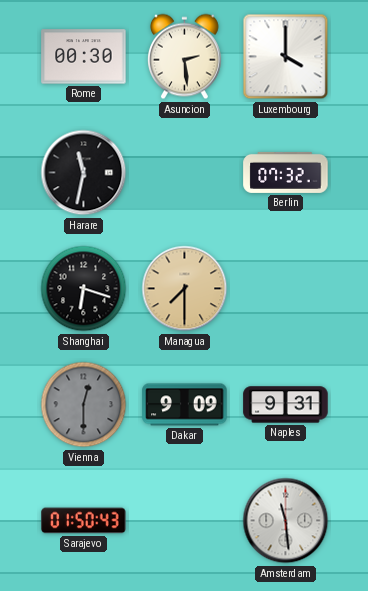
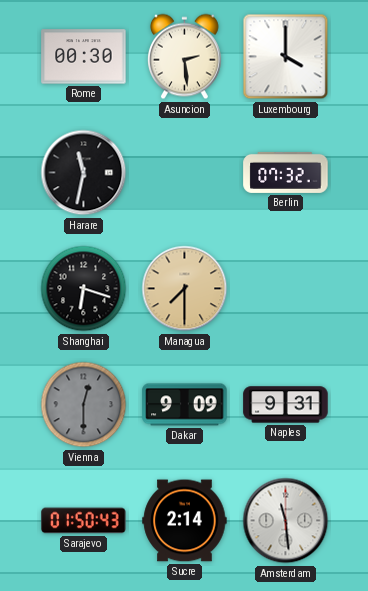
Sucre: none -> 2:14
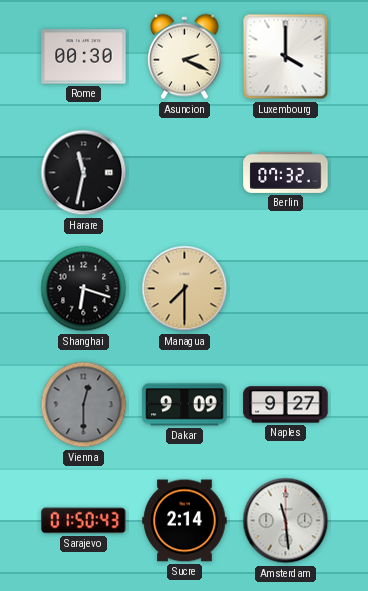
Asuncion: 2:29 -> 2:19
Naples: 9:31 -> 9:27
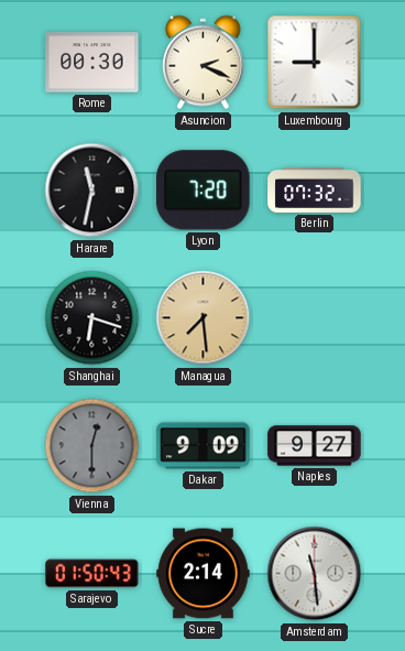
Luxembourg: 4:00 -> 9:00
Lyon: none -> 7:20
Managua: 7:30 -> 7:29
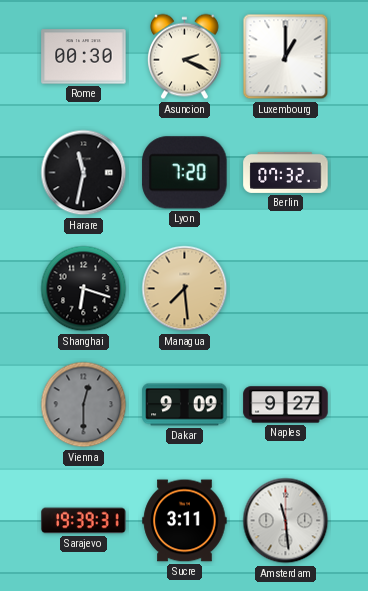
Luxembourg: 9:00 -> 1:00
Sarajevo: 01:50 -> 19:39
Sucre: 2:14 -> 3:11
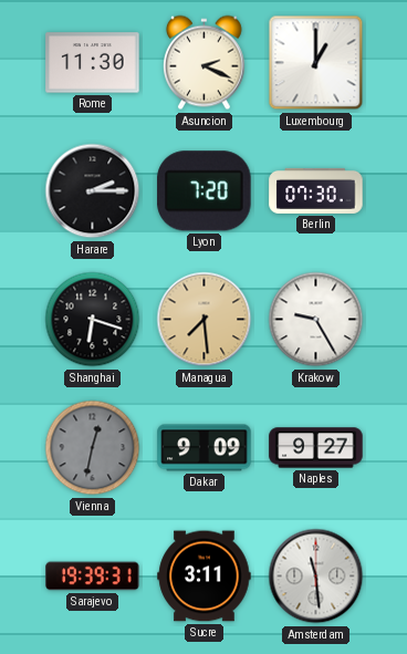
Rome: 00:30 -> 11:30
Harare: 11:32 -> 2:15
Berlin: 07:32 -> 07:30
Krakow: none -> 9:25
Vienna: 12:30 -> 12:32
